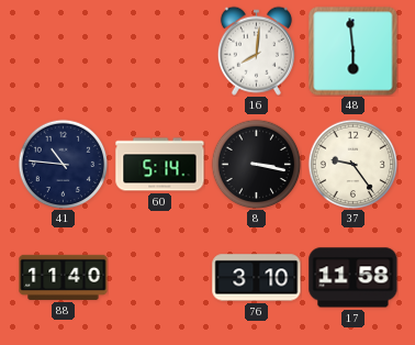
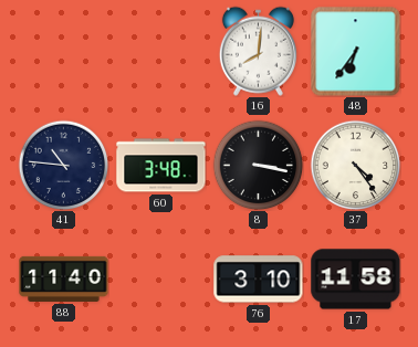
48: 5:59 -> 6:36
60: 5:14 -> 3:48
37: 9:24 -> 4:24
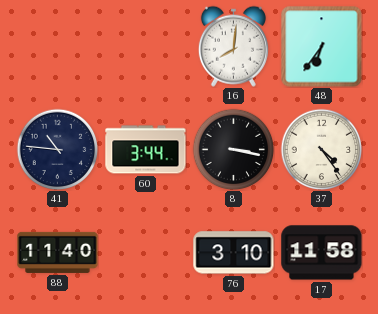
60: 3:48 -> 3:44
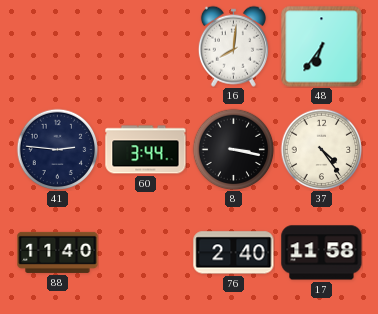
41: 10:46 -> 2:46
76: 3:10 -> 2:40
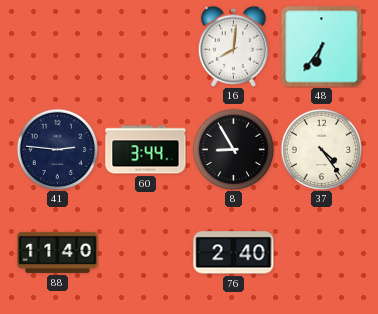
8: 3:17 -> 8:55
17: 11:58 -> none
